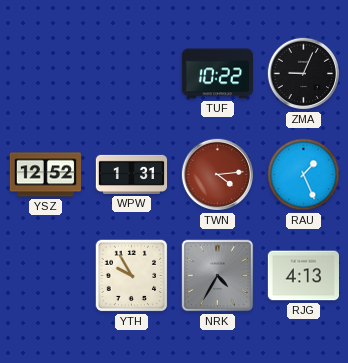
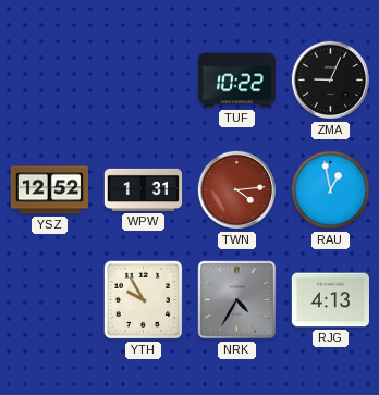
RAU: 1:26 -> 12:58
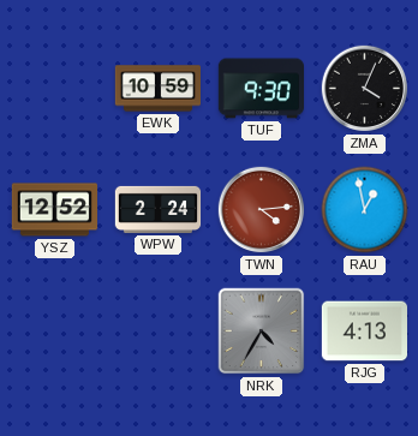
EWK: none -> 10:59
TUF: 10:22 -> 9:30
ZMA: 9:04 -> 4:04
WPW: 1:31 -> 2:24
YTH: 9:55 -> none
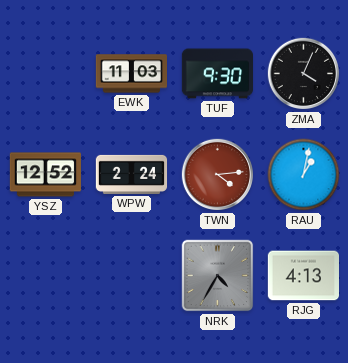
EWK: 10:59 -> 11:03
RAU: 12:58 -> 1:02
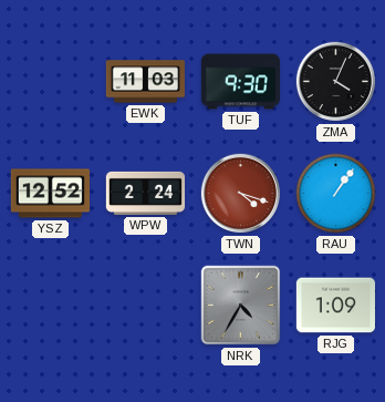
TWN: 4:14 -> 4:18
RAU: 1:02 -> 1:06
RJG: 4:13 -> 1:09
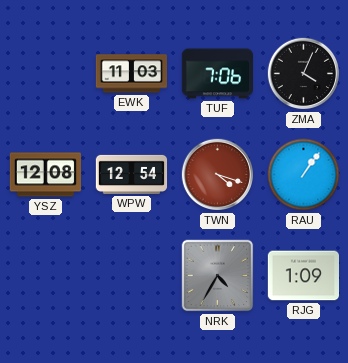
TUF: 9:30 -> 7:06
YSZ: 12:52 -> 12:08
WPW: 2:24 -> 12:54
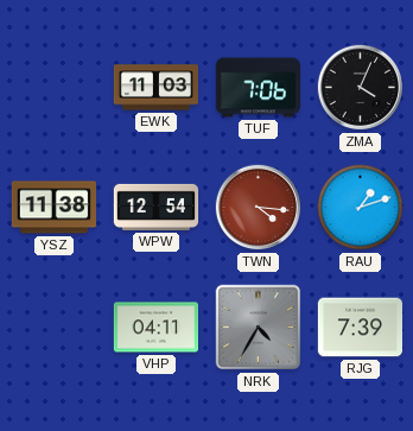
YSZ: 12:08 -> 11:38
TWN: 4:18 -> 4:16
RAU: 1:06 -> 1:12
VHP: none -> 04:11
RJG: 1:09 -> 7:39
